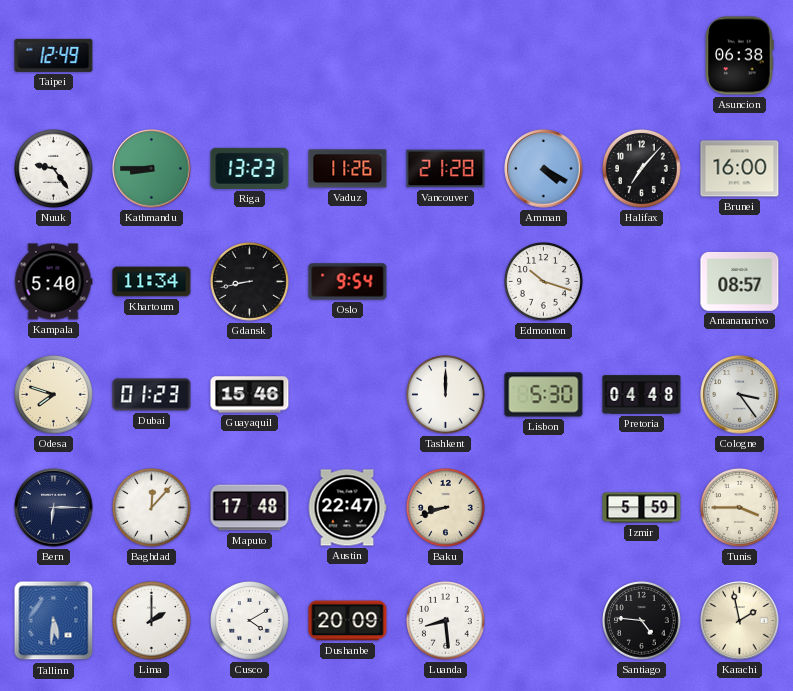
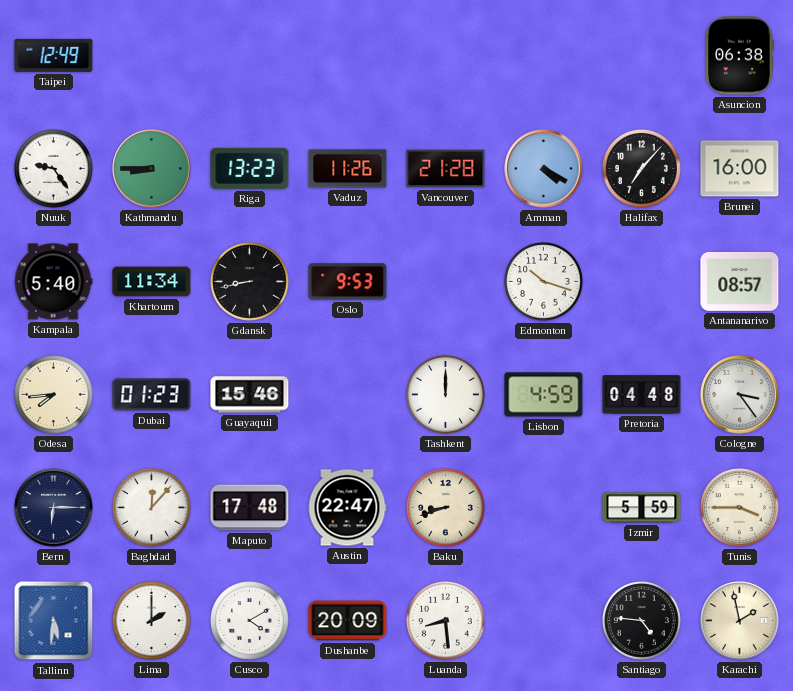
Oslo: 9:54 -> 9:53
Odesa: 7:48 -> 7:44
Lisbon: 5:30 -> 4:59
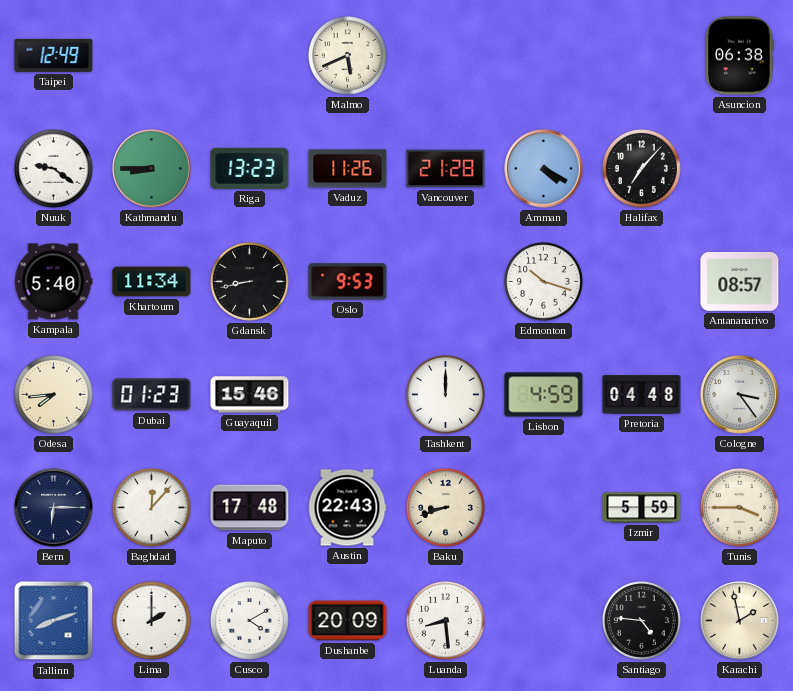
Malmo: none -> 5:41
Nuuk: 9:24 -> 9:21
Brunei: 16:00 -> none
Austin: 22:47 -> 22:43
Tallinn: 5:31 -> 8:12
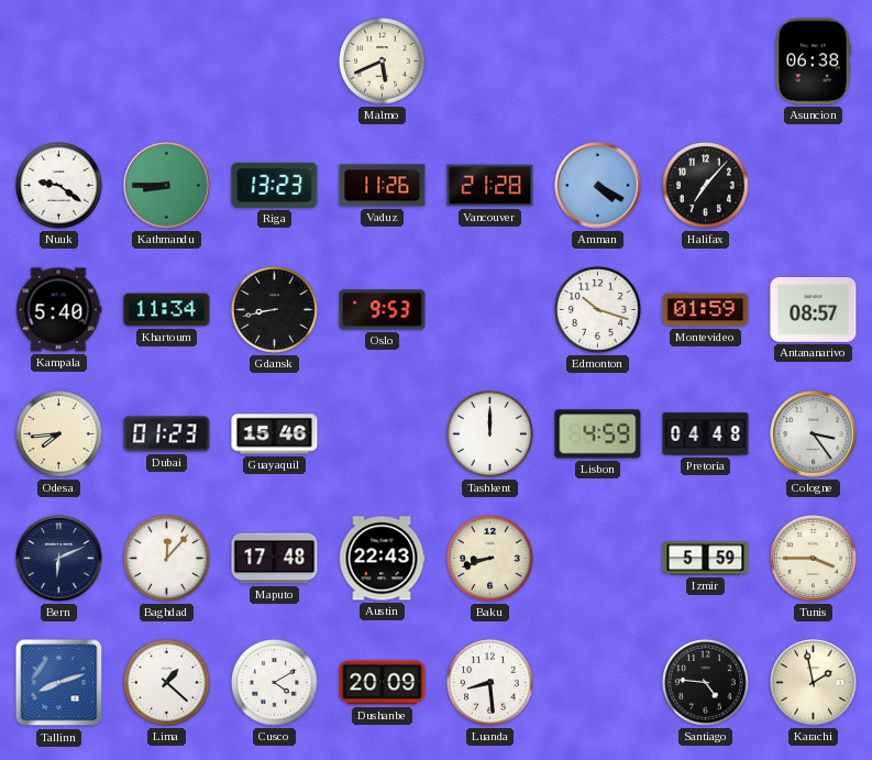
Taipei: 12:49 -> none
Montevideo: none -> 01:59
Bern: 6:15 -> 6:11
Lima: 2:00 -> 1:22
